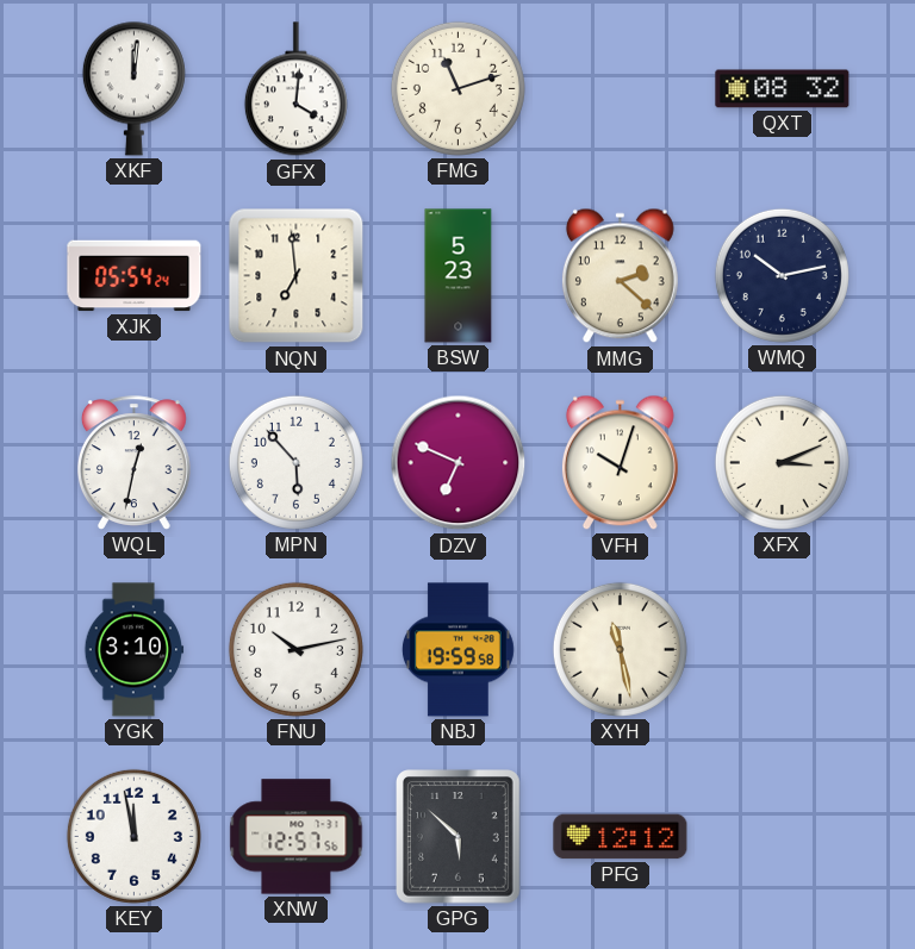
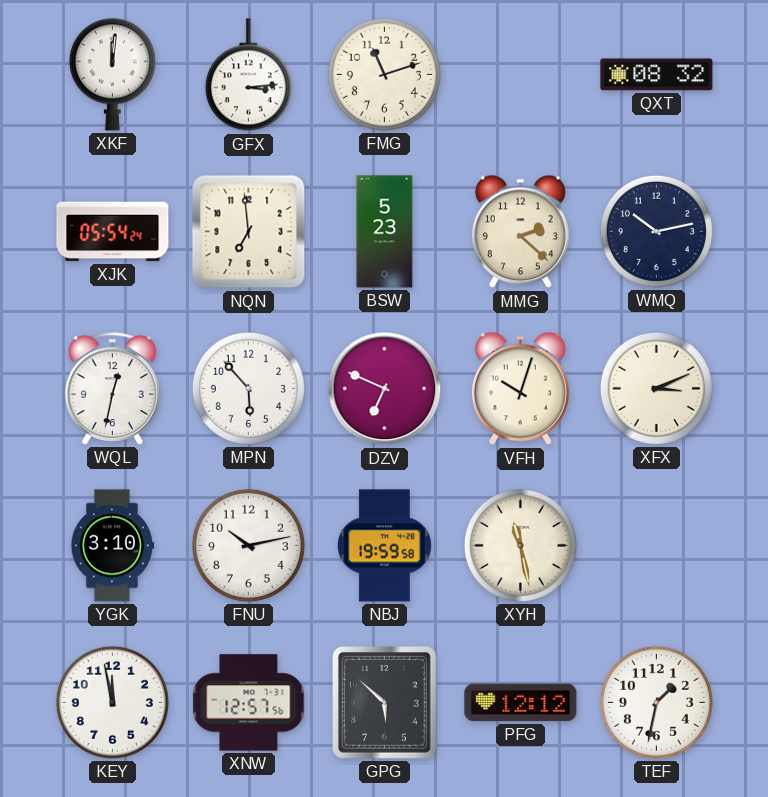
GFX: 4:01 -> 3:14
TEF: none -> 1:32
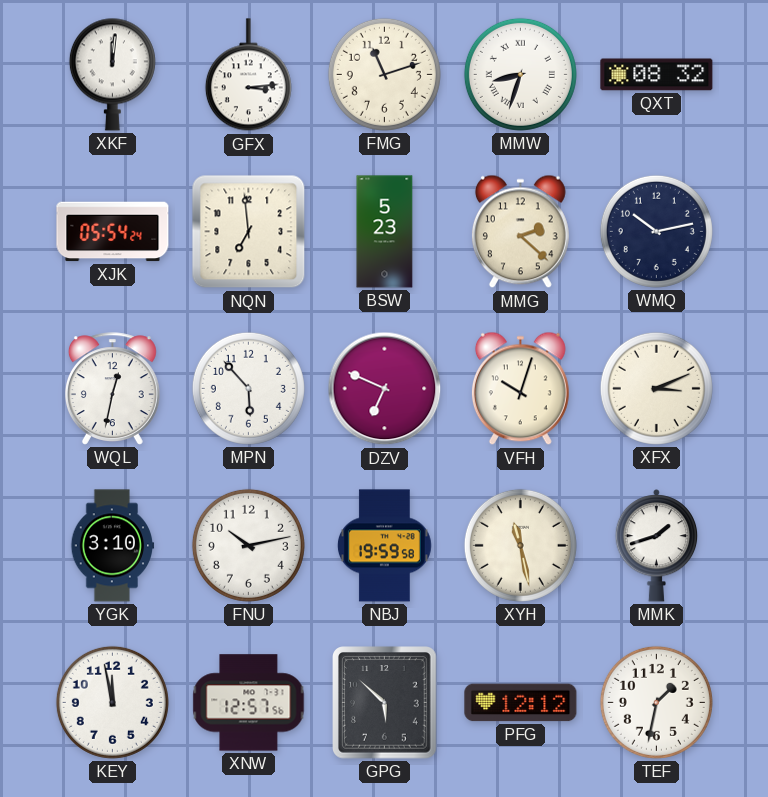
MMW: none -> 8:33
MMK: none -> 1:42
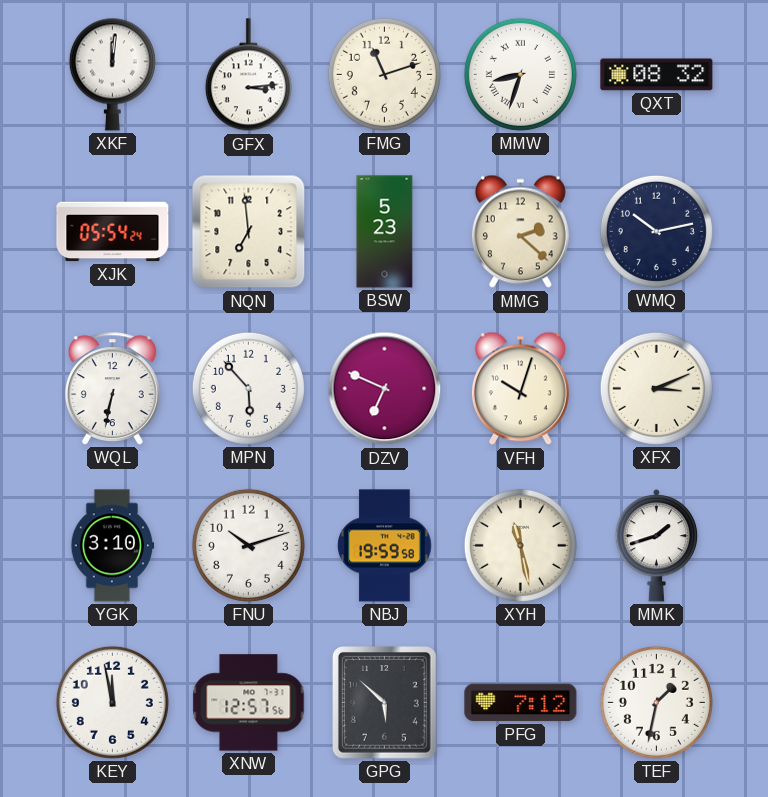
WQL: 12:32 -> 6:32
FNU: 10:13 -> 10:12
PFG: 12:12 -> 7:12
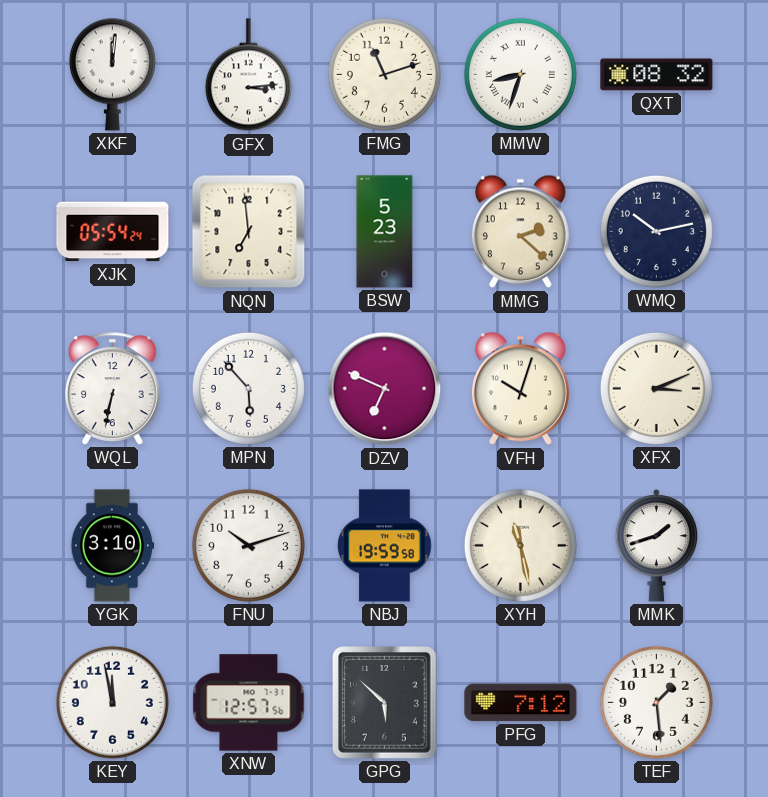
TEF: 1:32 -> 1:29
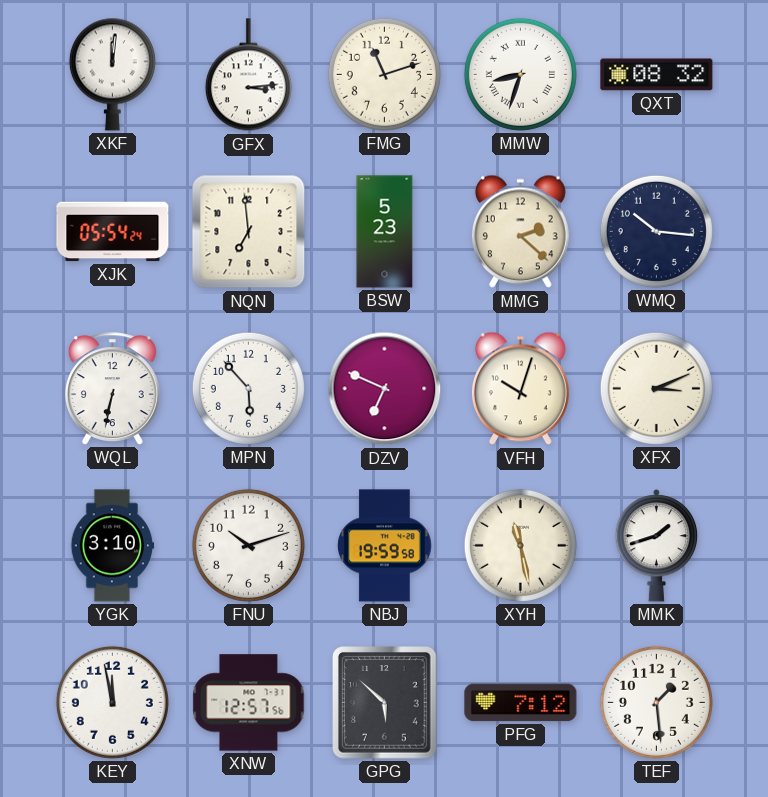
WMQ: 10:13 -> 10:16
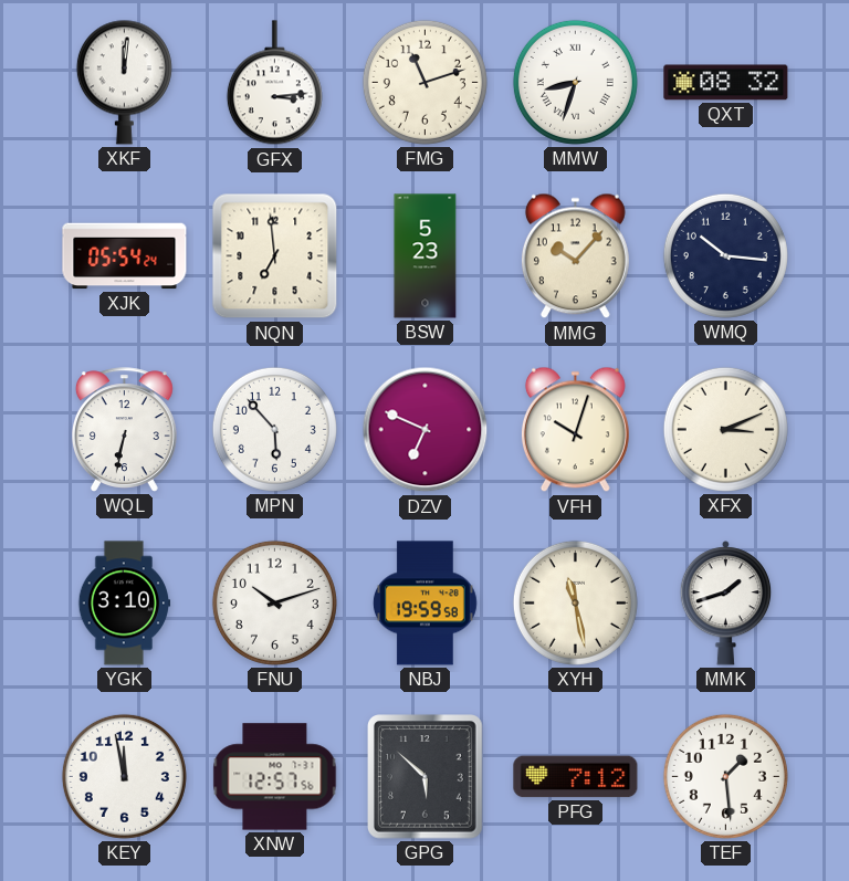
MMG: 2:22 -> 10:07
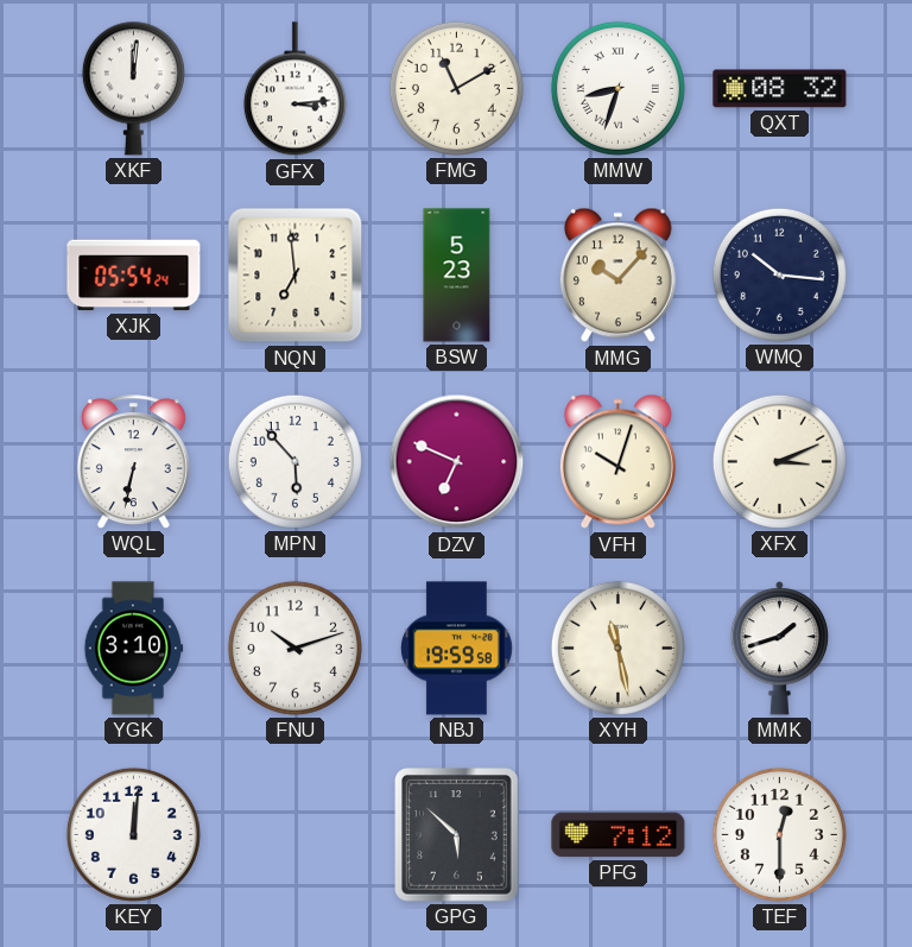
FMG: 11:12 -> 11:10
KEY: 11:58 -> 12:01
XNW: 12:57 -> none
TEF: 1:29 -> 12:30
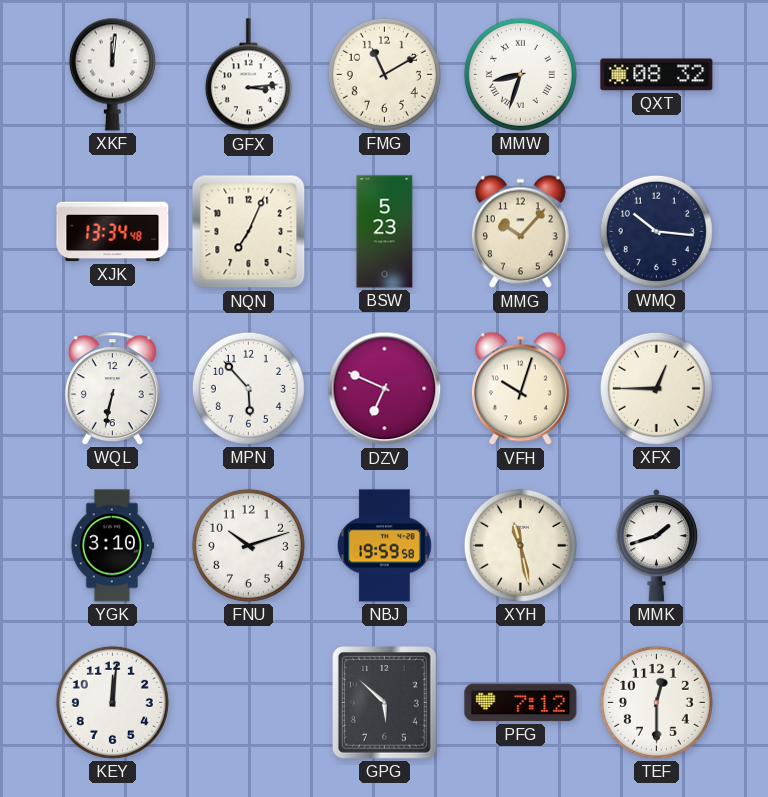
XJK: 05:54 -> 13:34
NQN: 6:59 -> 7:04
XFX: 3:11 -> 12:45
